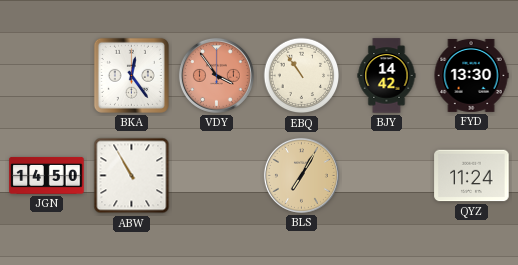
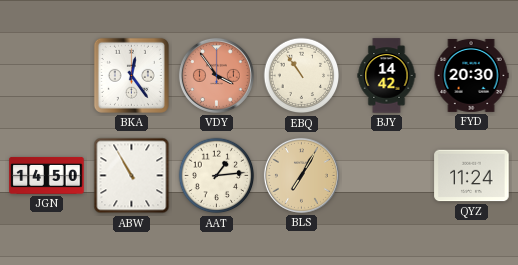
FYD: 13:30 -> 20:30
AAT: none -> 1:14
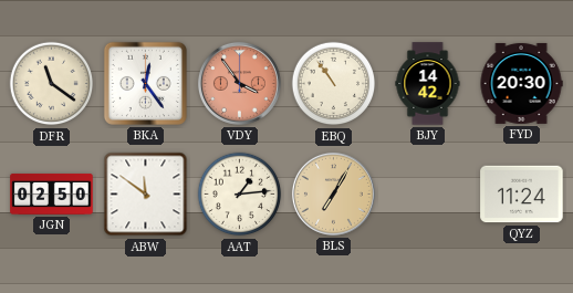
DFR: none -> 11:21
JGN: 14:50 -> 02:50
ABW: 10:55 -> 11:51
